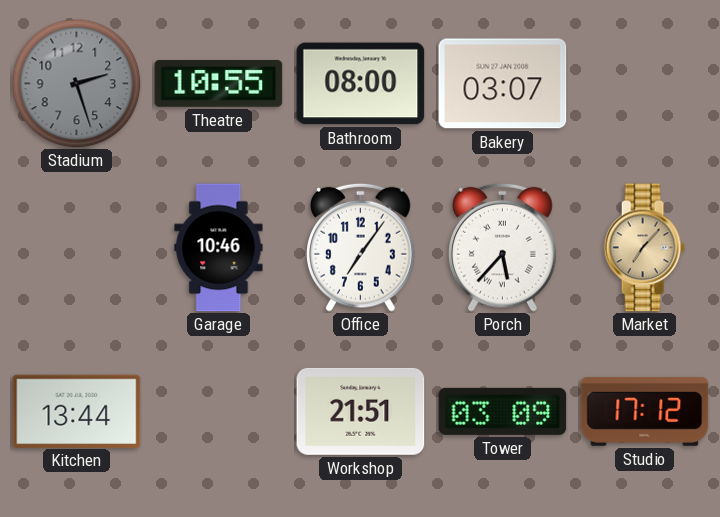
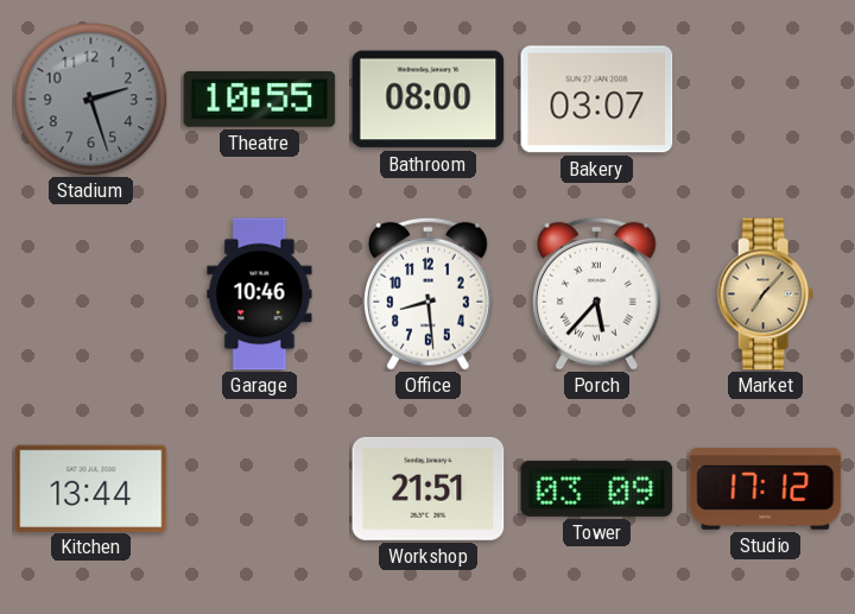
Office: 7:06 -> 8:29
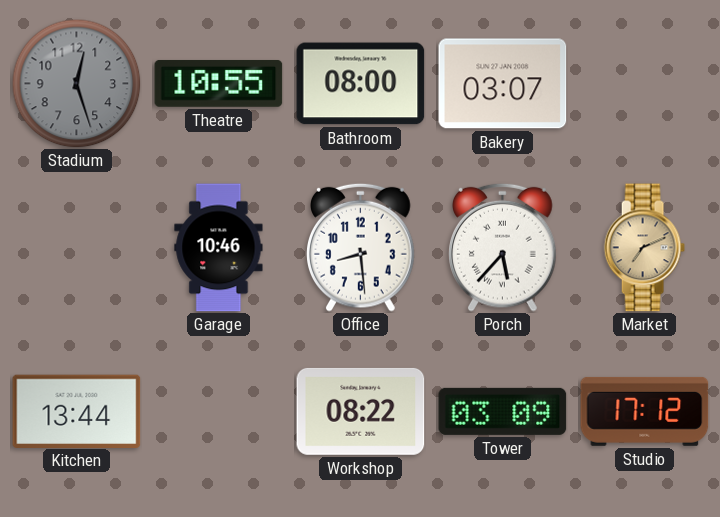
Stadium: 2:27 -> 12:27
Market: 7:07 -> 7:11
Workshop: 21:51 -> 08:22
